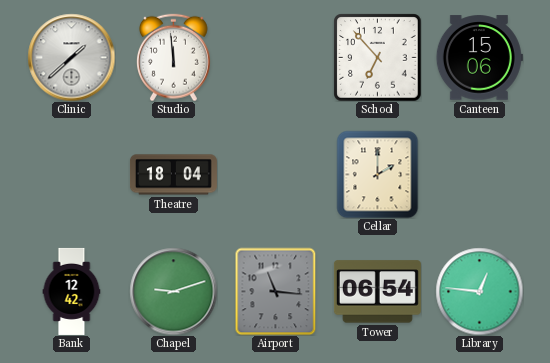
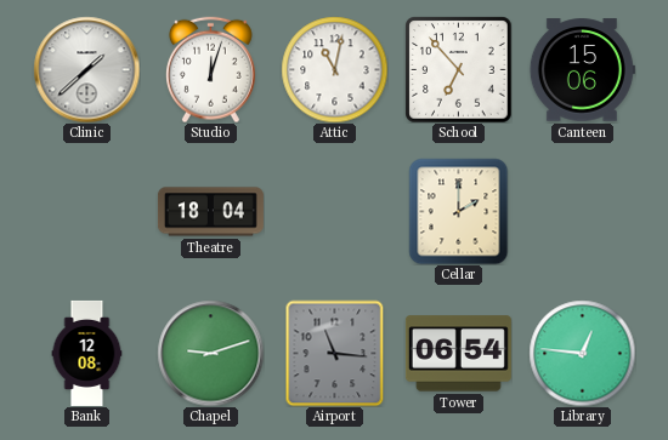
Studio: 11:59 -> 12:03
Attic: none -> 11:02
Bank: 12:42 -> 12:08
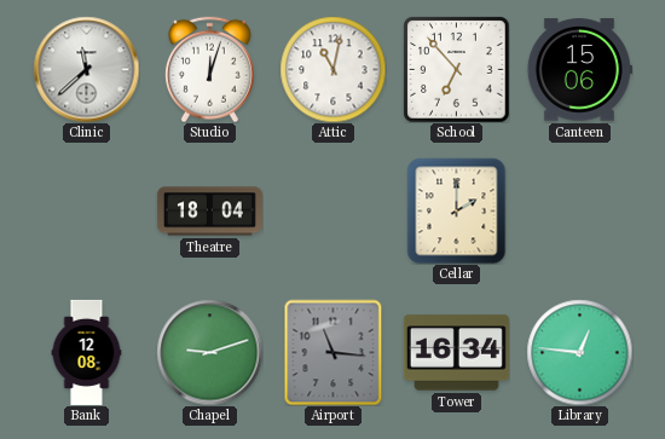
Clinic: 1:38 -> 11:38
Tower: 06:54 -> 16:34
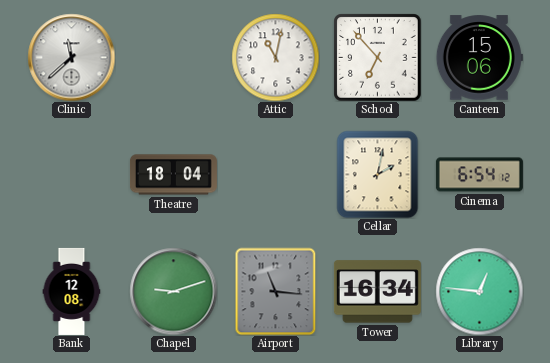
Studio: 12:03 -> none
Cellar: 2:00 -> 2:02
Cinema: none -> 6:54
